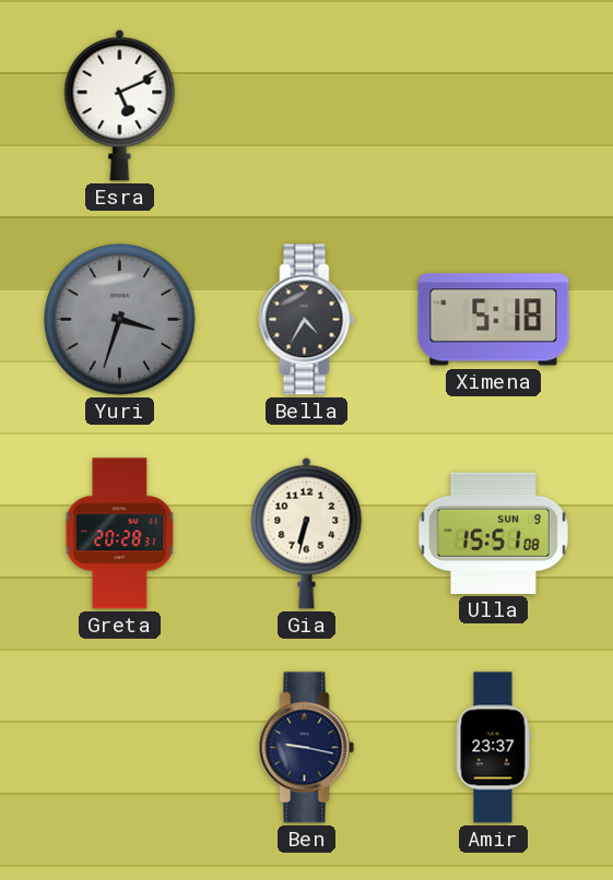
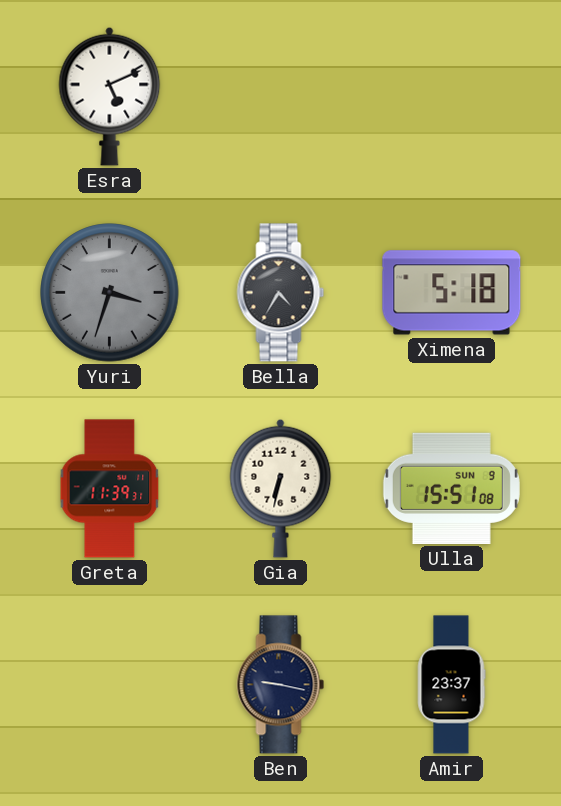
Greta: 20:28 -> 11:39
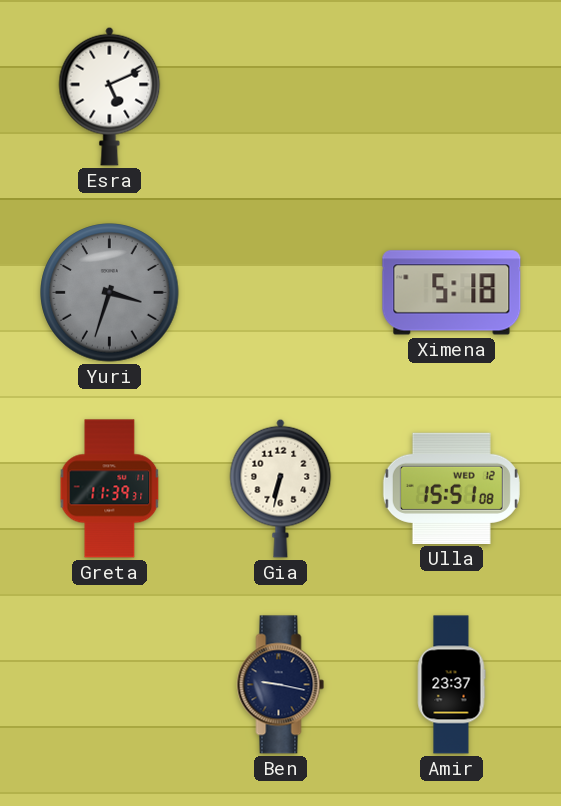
Bella: 4:35 -> none
Ulla date: SUN 9 -> WED 12
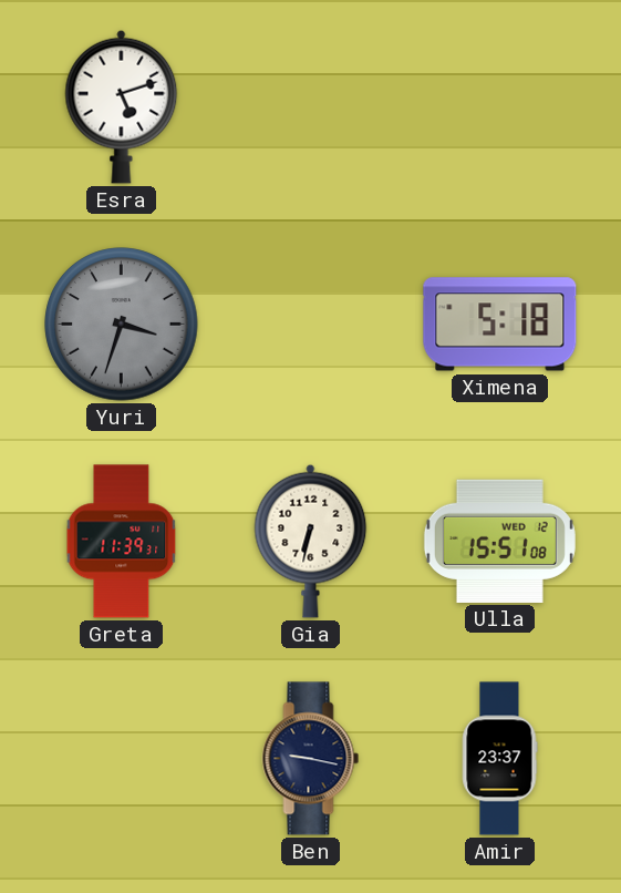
Esra: 5:11 -> 5:12
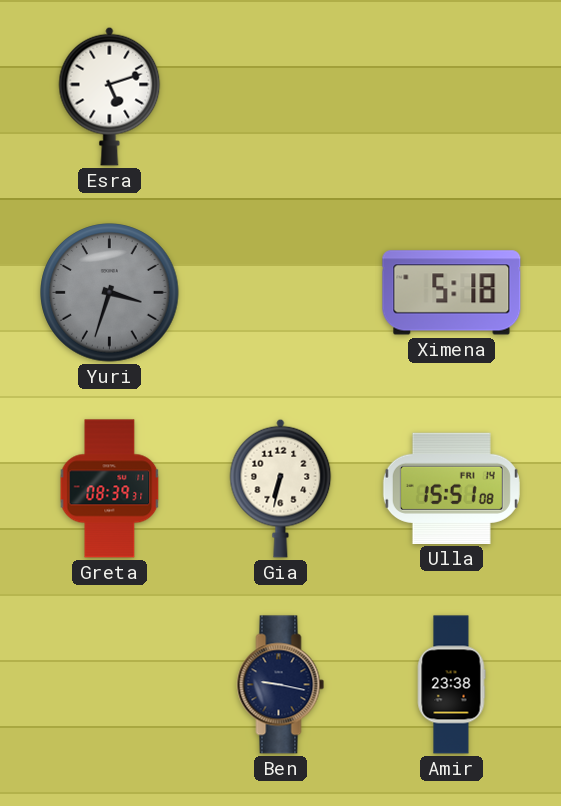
Greta: 11:39 -> 08:39
Ulla date: WED 12 -> FRI 14
Amir: 23:37 -> 23:38
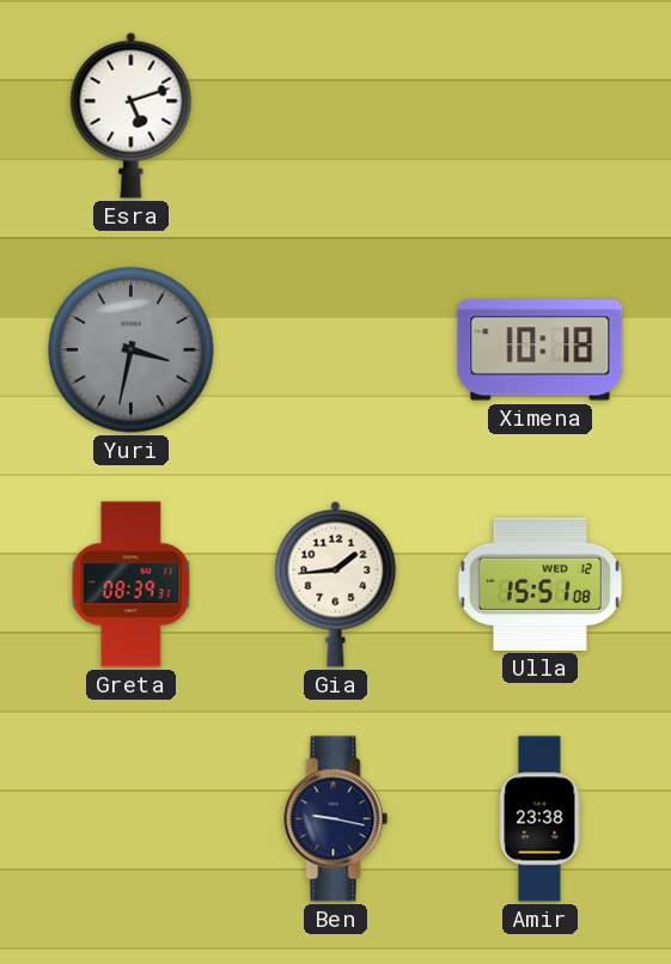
Yuri: 3:33 -> 3:32
Ximena: 5:18 -> 10:18
Gia: 6:32 -> 1:44
Ulla date: FRI 14 -> WED 12
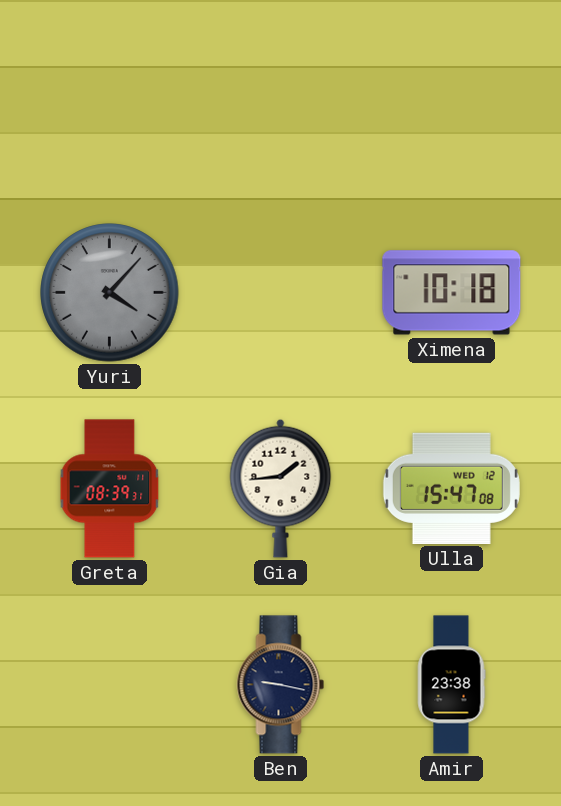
Esra: 5:12 -> none
Yuri: 3:32 -> 4:07
Ulla: 15:51 -> 15:47
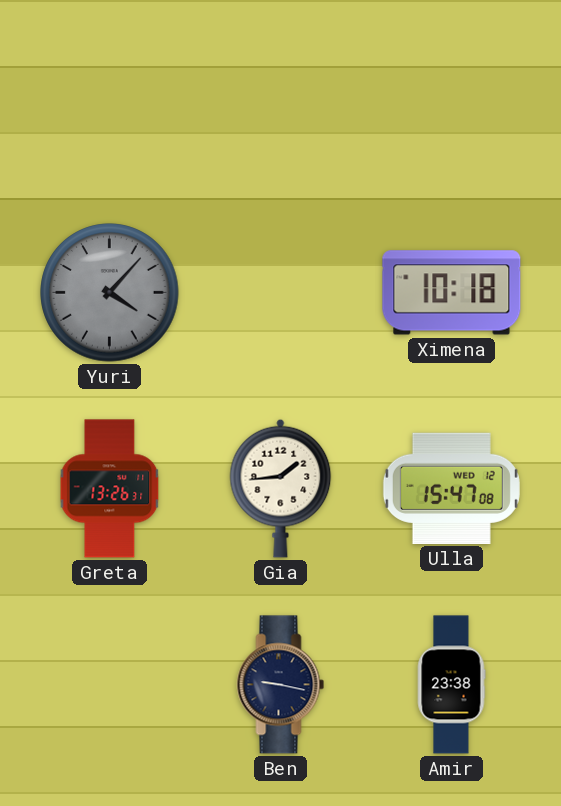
Greta: 08:39 -> 13:26
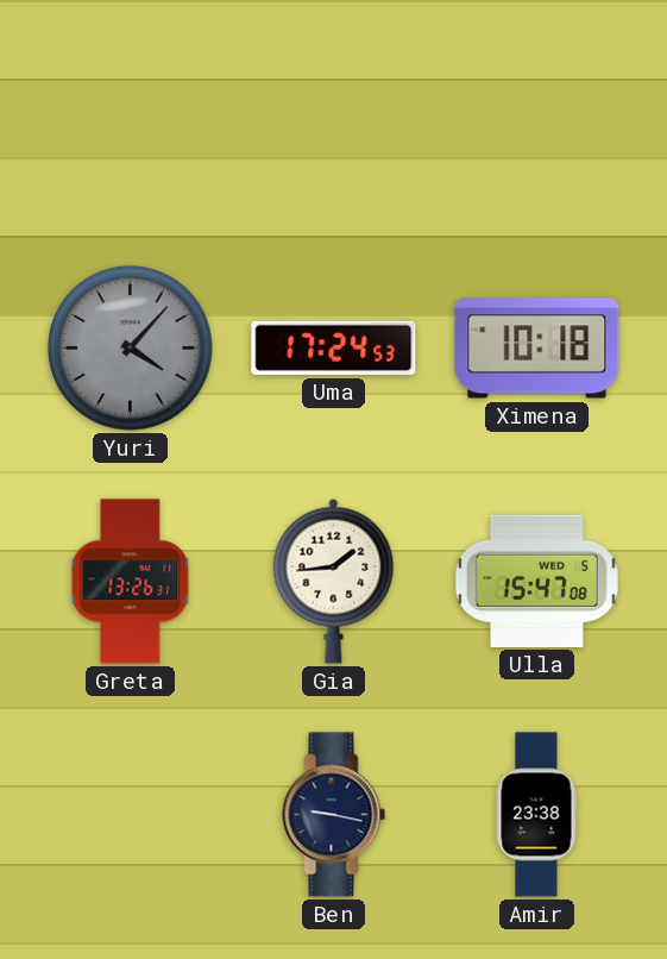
Uma: none -> 17:24
Ulla date: WED 12 -> WED 5
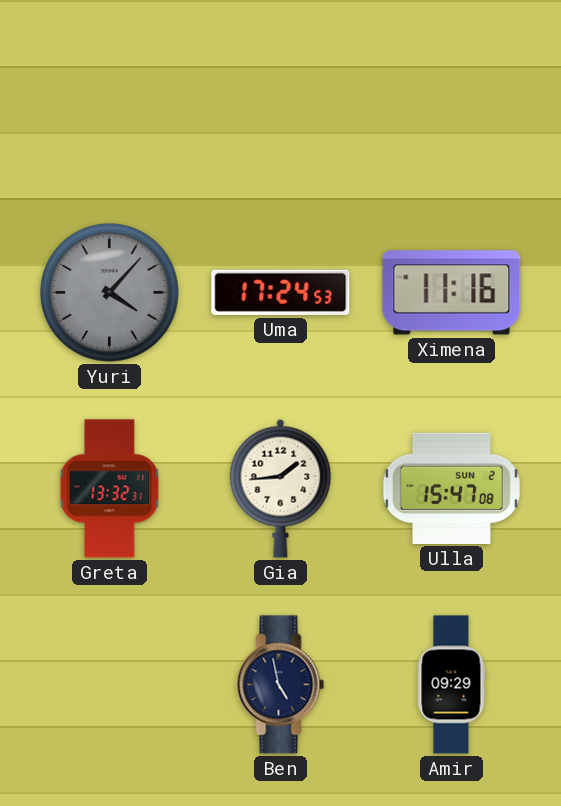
Ximena: 10:18 -> 11:16
Greta: 13:26 -> 13:32
Ulla date: WED 5 -> SUN 2
Ben: 9:17 -> 4:58
Amir: 23:38 -> 09:29
